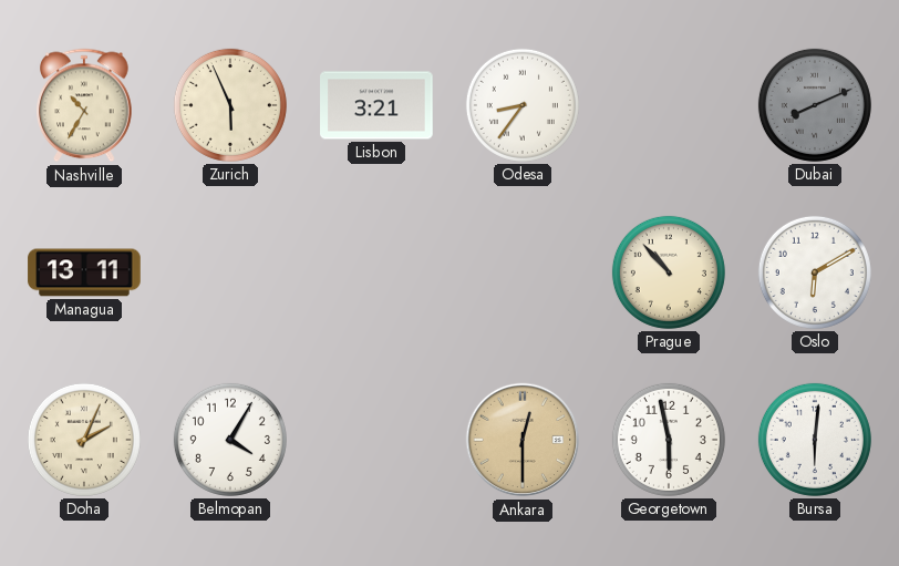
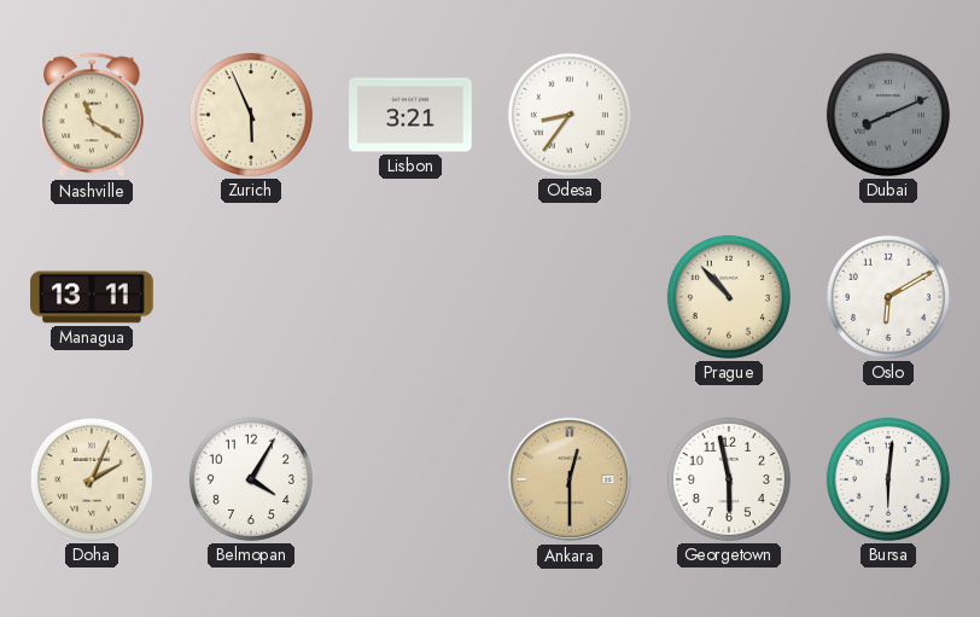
Nashville: 10:35 -> 11:20
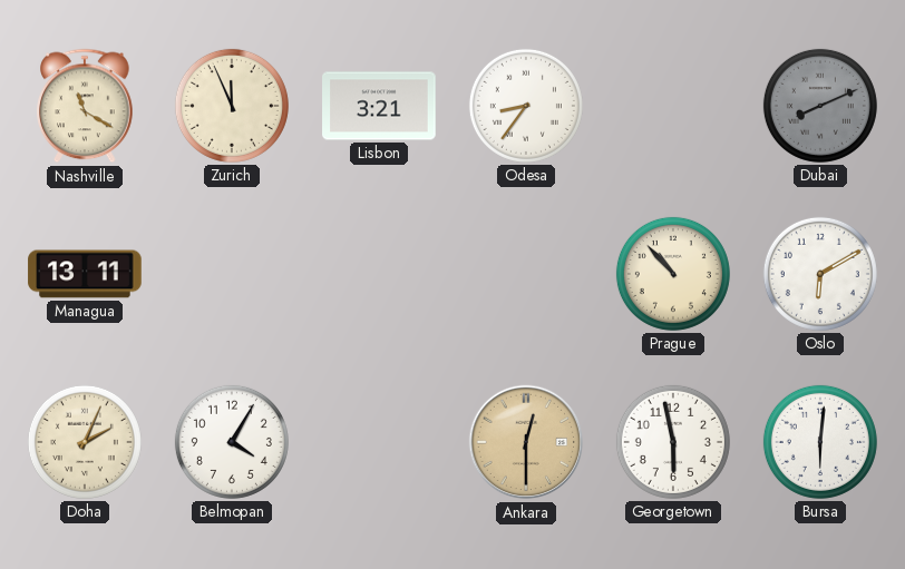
Zurich: 5:56 -> 11:56
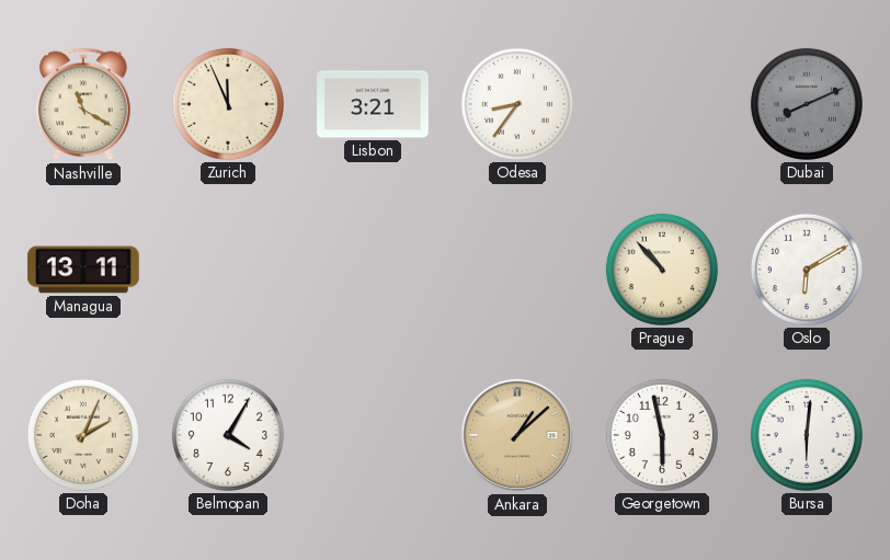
Ankara: 12:30 -> 1:08
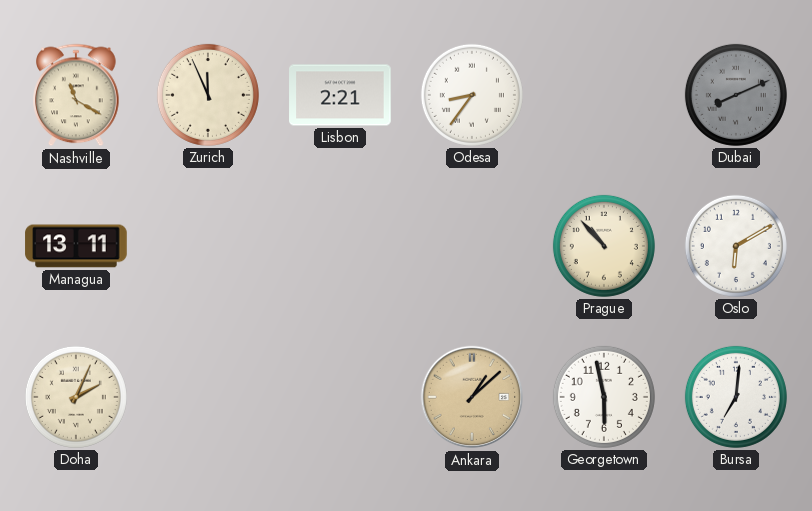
Lisbon: 3:21 -> 2:21
Belmopan: 4:05 -> none
Bursa: 6:01 -> 7:01
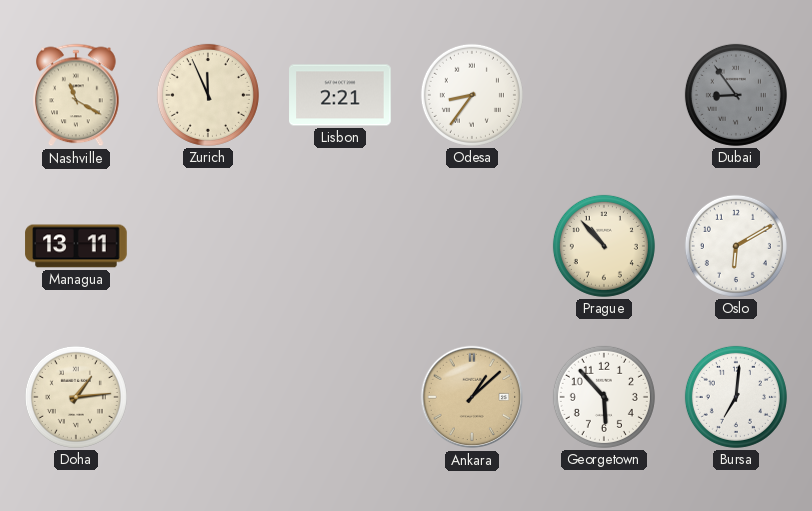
Dubai: 8:11 -> 8:54
Doha: 2:04 -> 1:14
Georgetown: 5:58 -> 5:53
